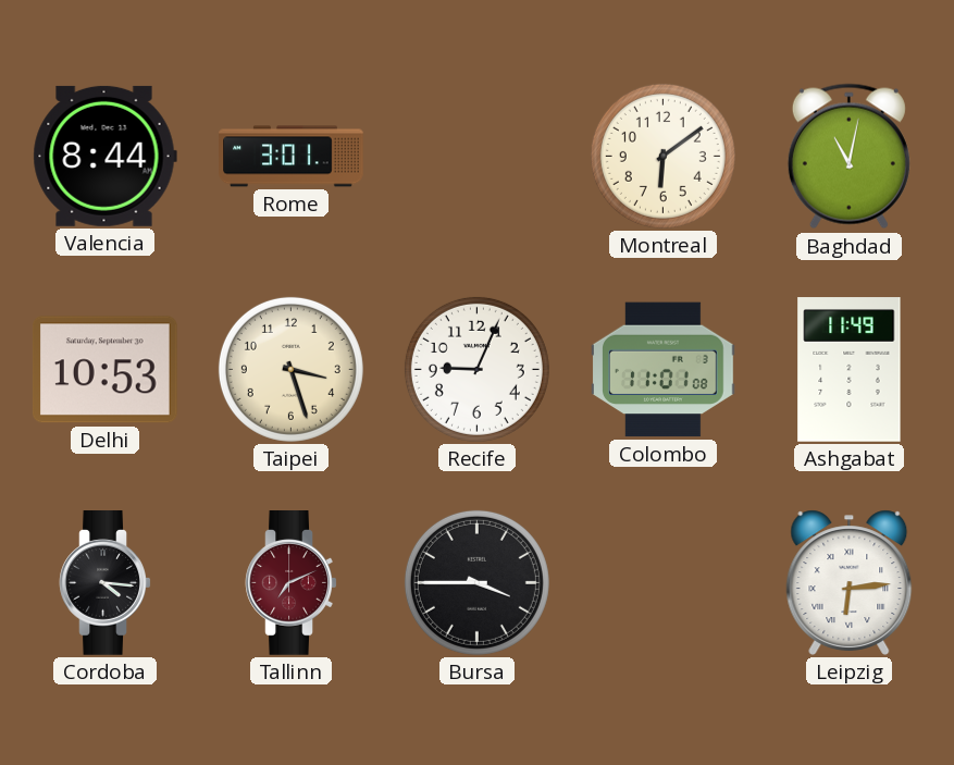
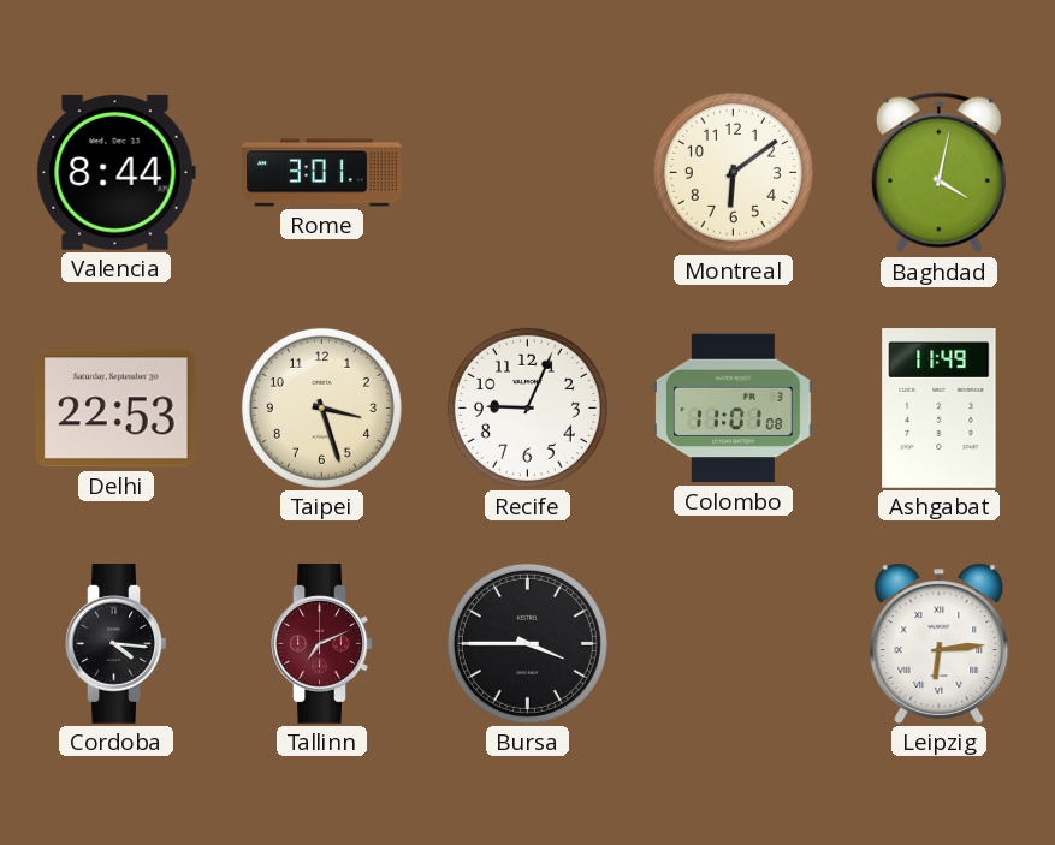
Baghdad: 11:02 -> 4:02
Delhi: 10:53 -> 22:53
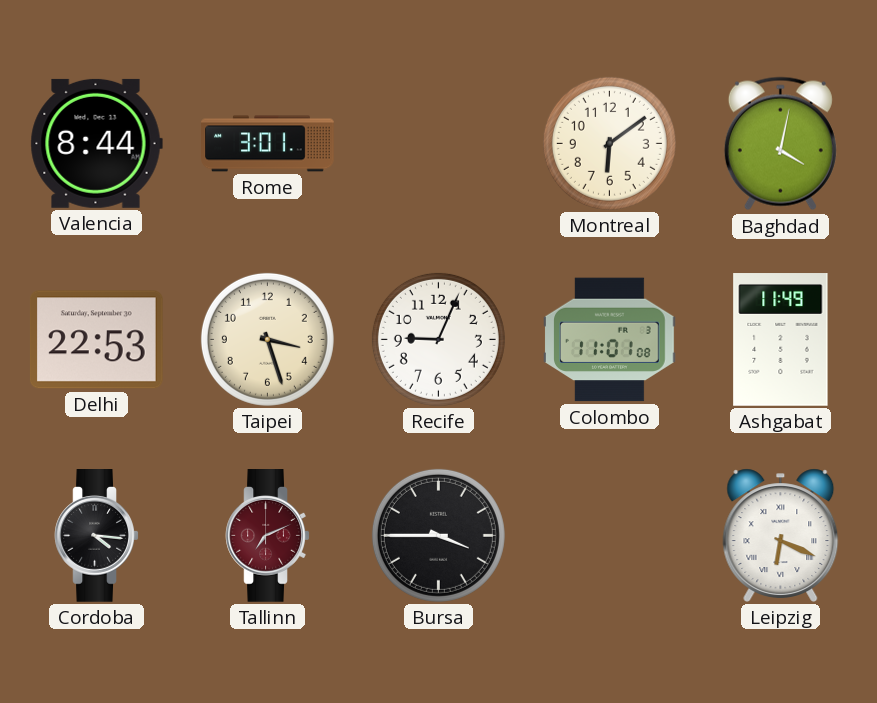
Leipzig: 6:14 -> 6:19
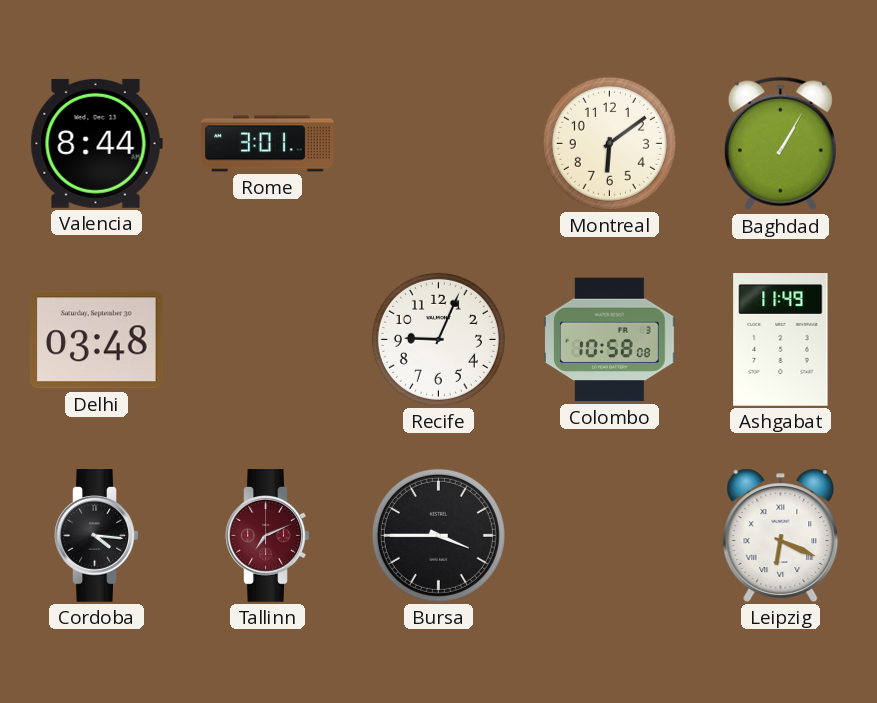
Baghdad: 4:02 -> 1:05
Delhi: 22:53 -> 03:48
Taipei: 3:27 -> none
Colombo: 11:01 -> 10:58
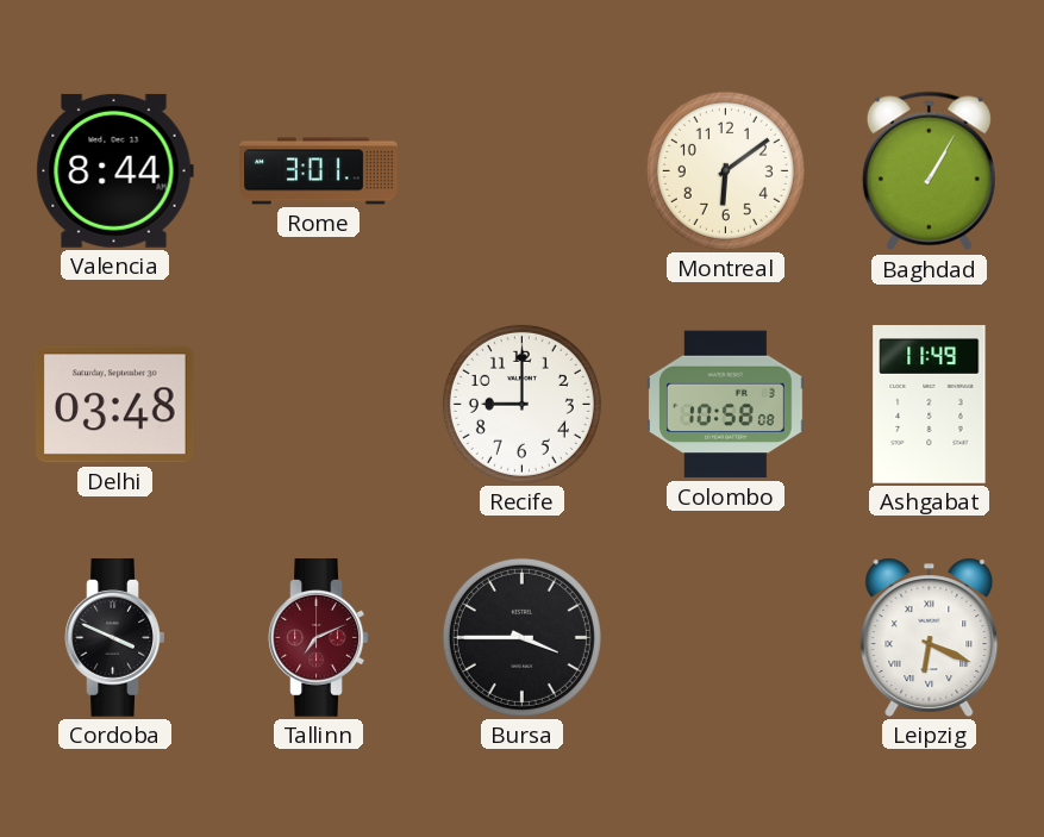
Recife: 9:04 -> 9:00
Cordoba: 4:16 -> 3:49
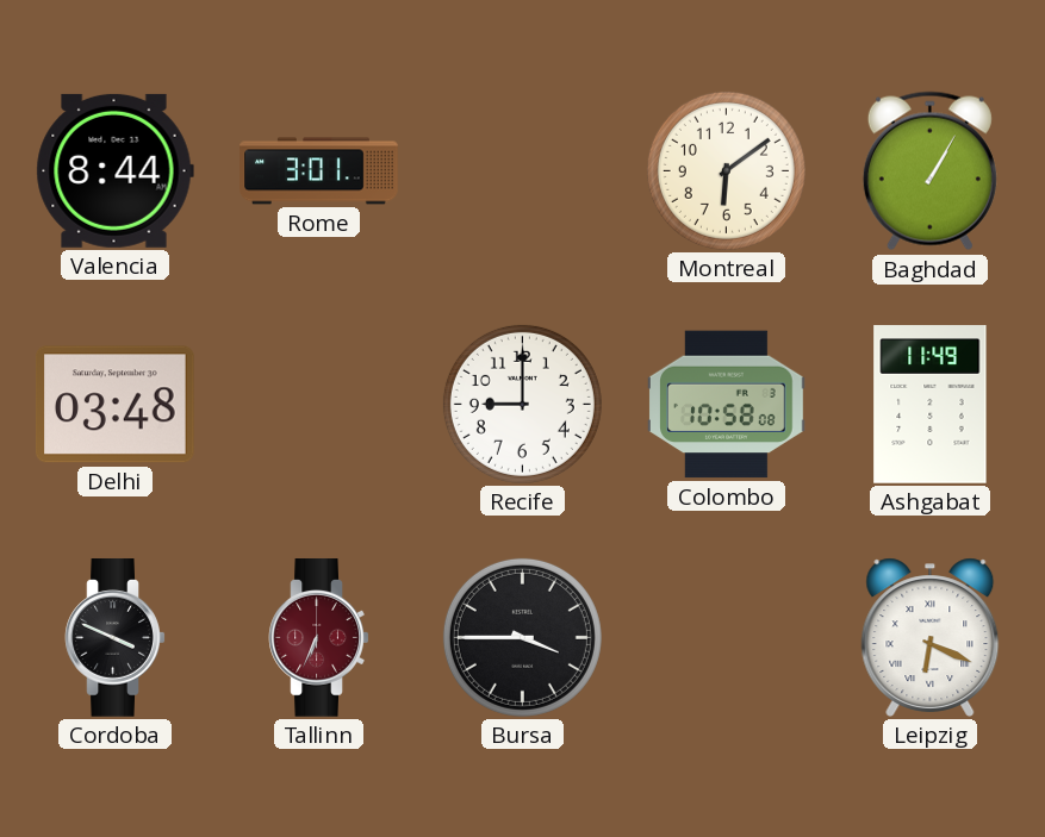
Tallinn: 7:11 -> 6:34
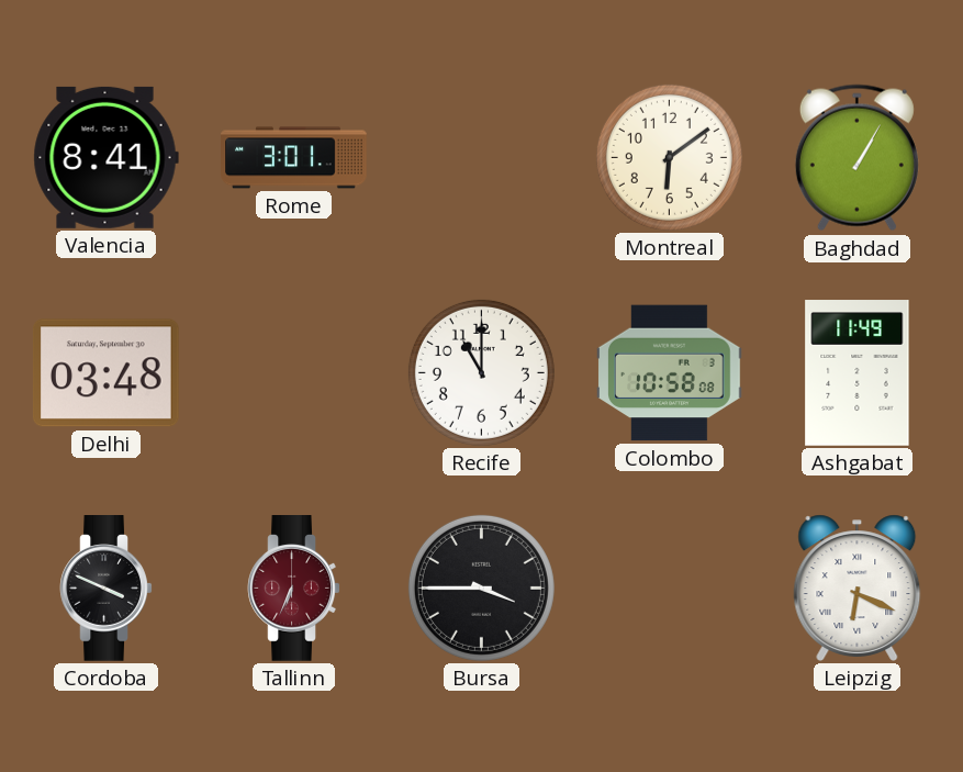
Valencia: 8:44 -> 8:41
Recife: 9:00 -> 11:00
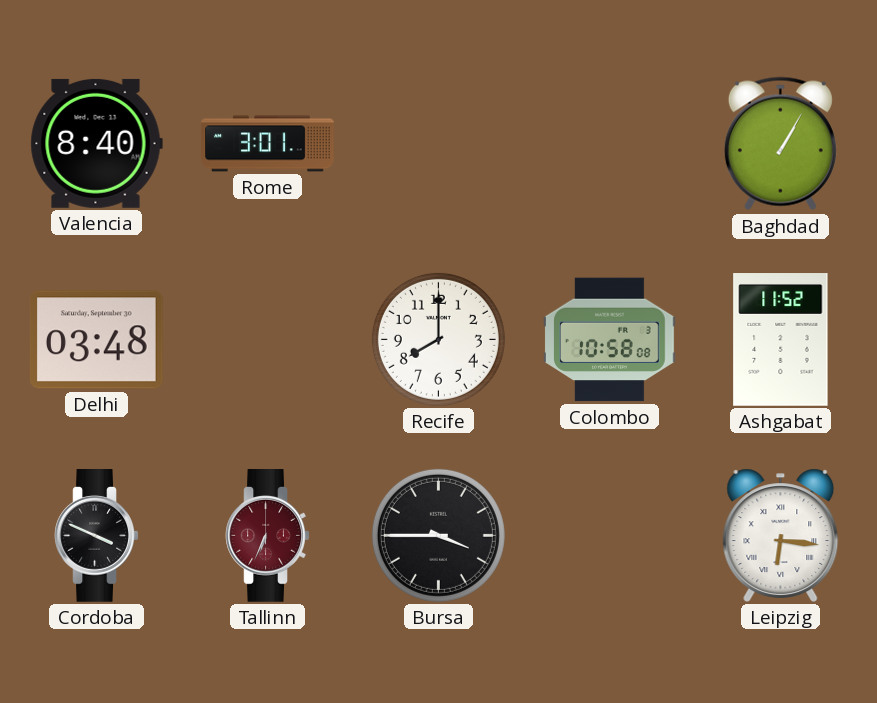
Valencia: 8:41 -> 8:40
Montreal: 6:09 -> none
Recife: 11:00 -> 8:00
Ashgabat: 11:49 -> 11:52
Leipzig: 6:19 -> 6:16
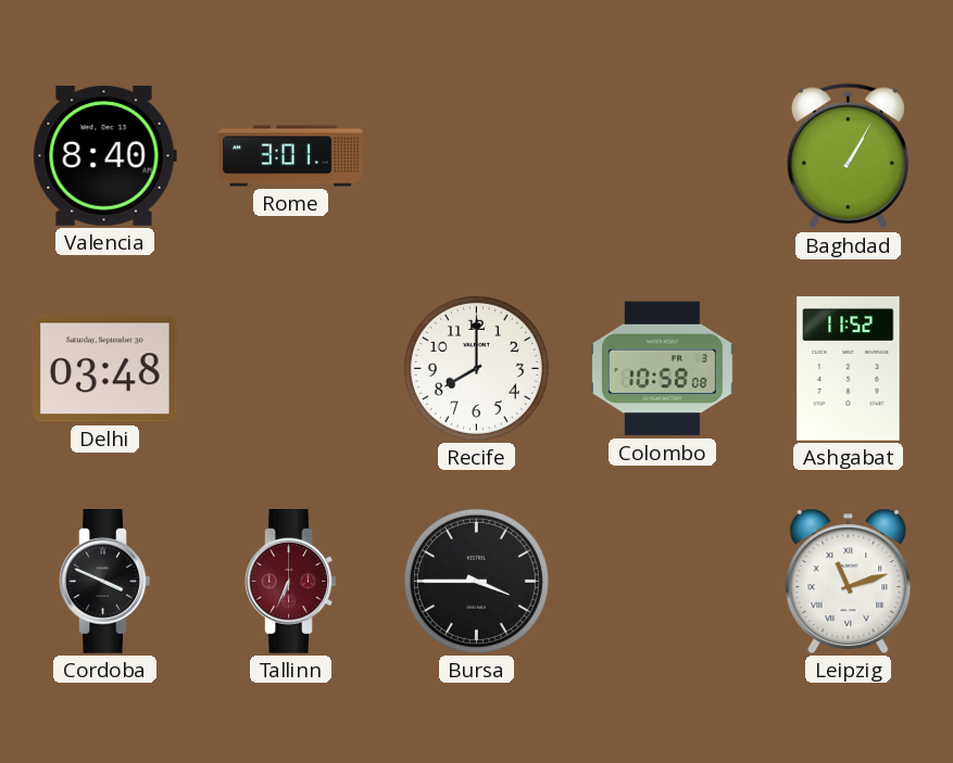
Leipzig: 6:16 -> 11:12
